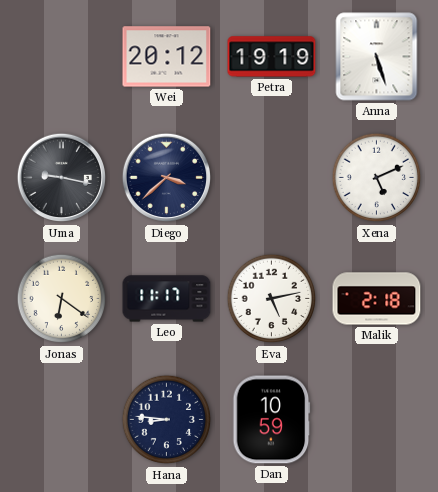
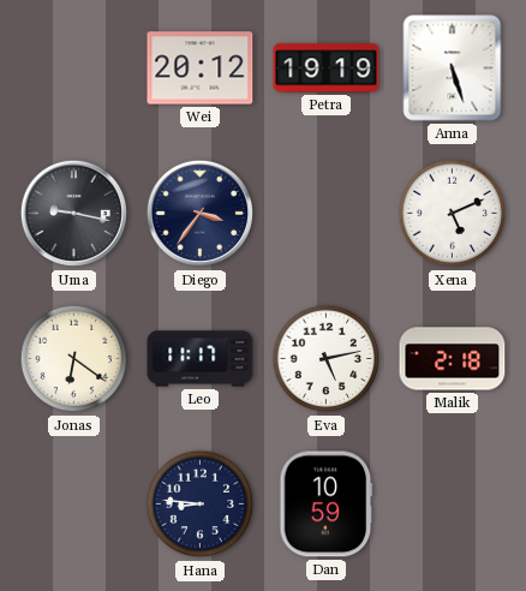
Diego: 3:38 -> 3:36
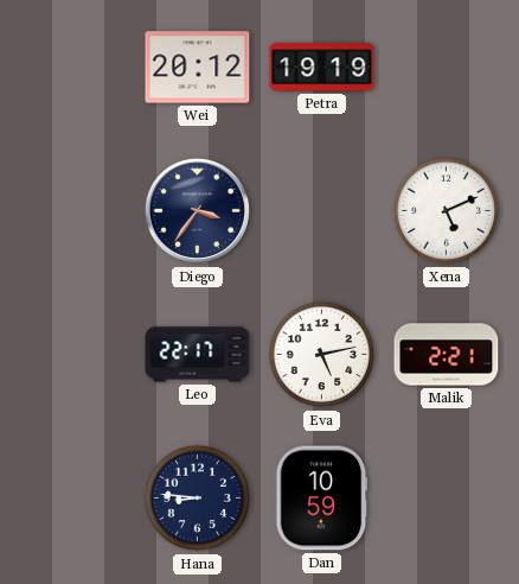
Anna: 5:27 -> none
Uma: 9:17 -> none
Jonas: 6:21 -> none
Leo: 11:17 -> 22:17
Malik: 2:18 -> 2:21
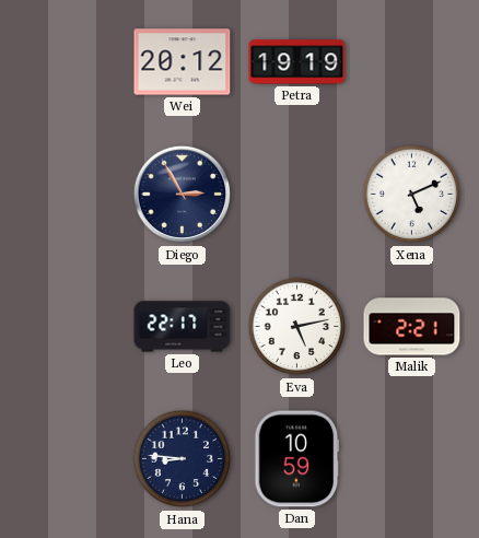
Diego: 3:36 -> 2:55
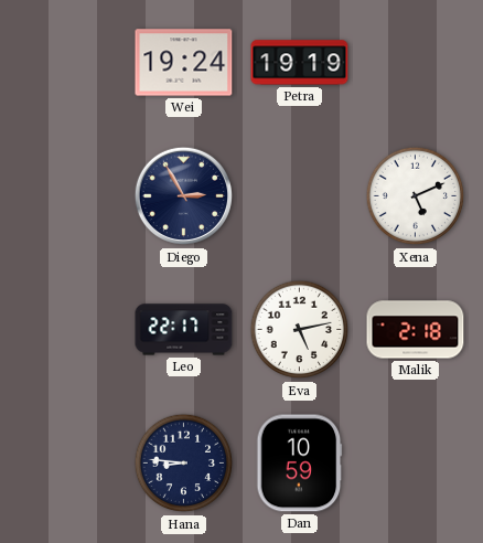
Wei: 20:12 -> 19:24
Malik: 2:21 -> 2:18
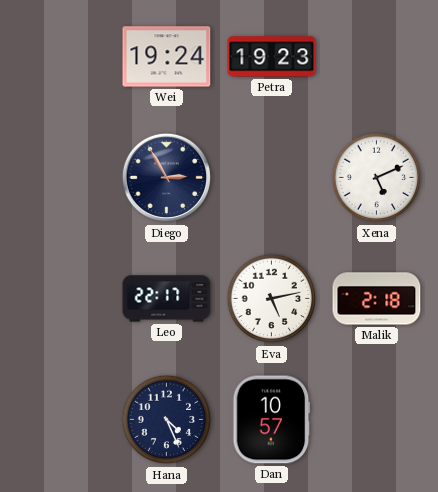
Petra: 19:19 -> 19:23
Hana: 8:46 -> 4:26
Dan: 10:59 -> 10:57
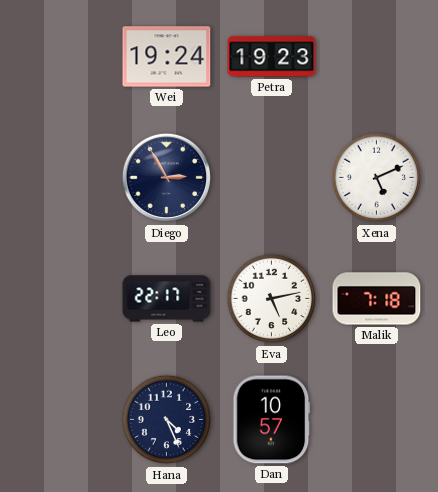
Malik: 2:18 -> 7:18
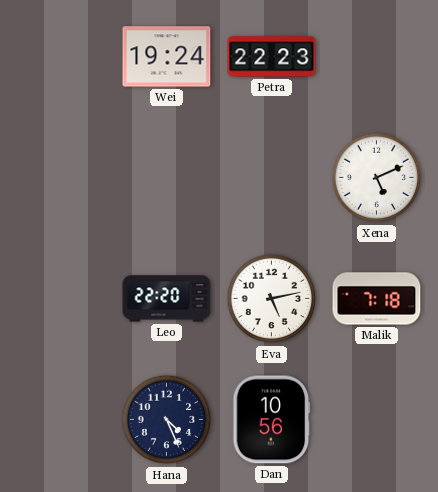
Petra: 19:23 -> 22:23
Diego: 2:55 -> none
Leo: 22:17 -> 22:20
Dan: 10:57 -> 10:56
